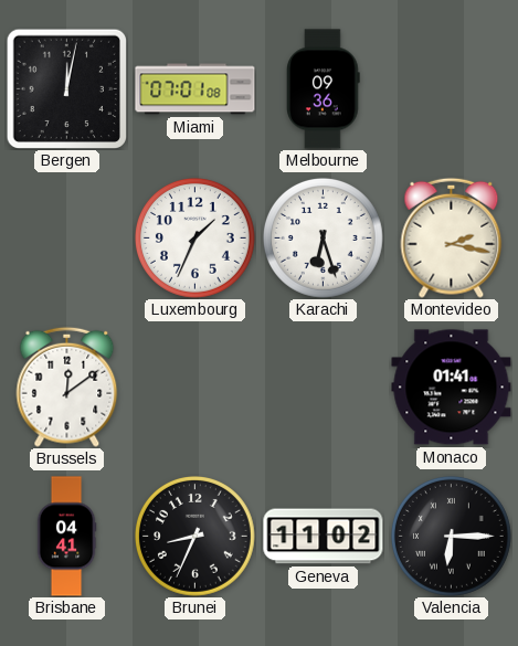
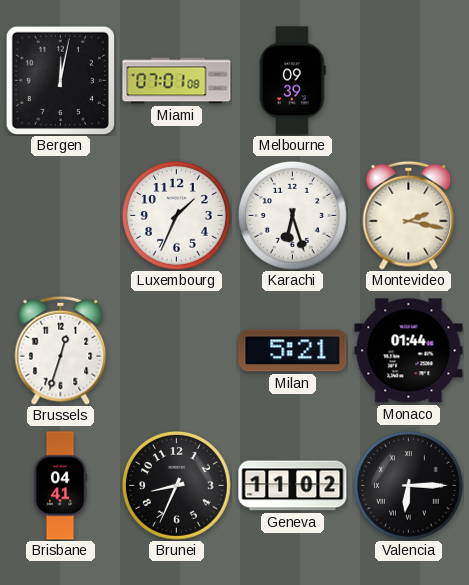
Melbourne: 09:36 -> 09:39
Brussels: 12:09 -> 12:33
Milan: none -> 5:21
Monaco: 01:41 -> 01:44
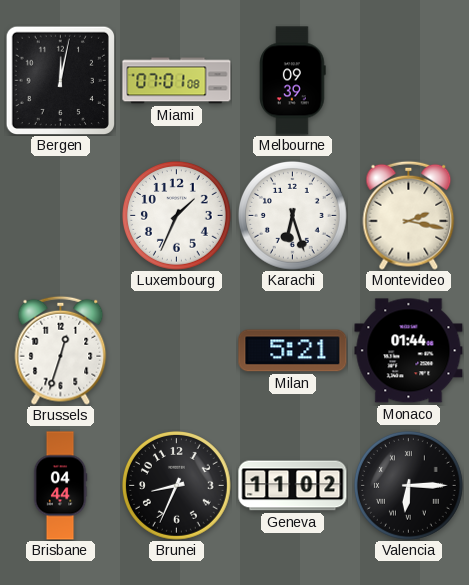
Brisbane: 04:41 -> 04:44
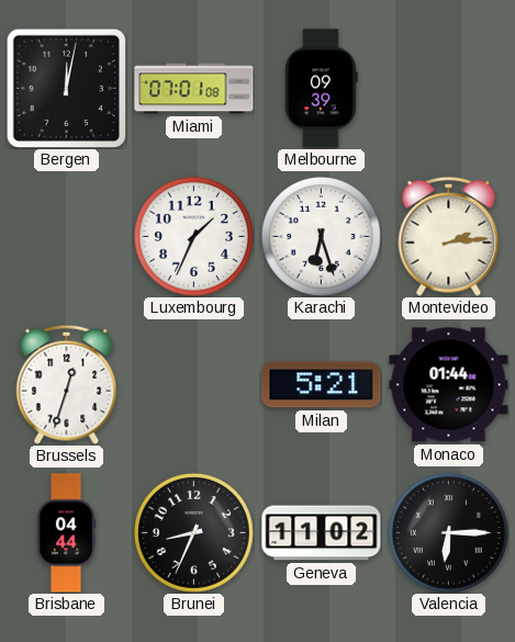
Montevideo: 2:17 -> 2:14
